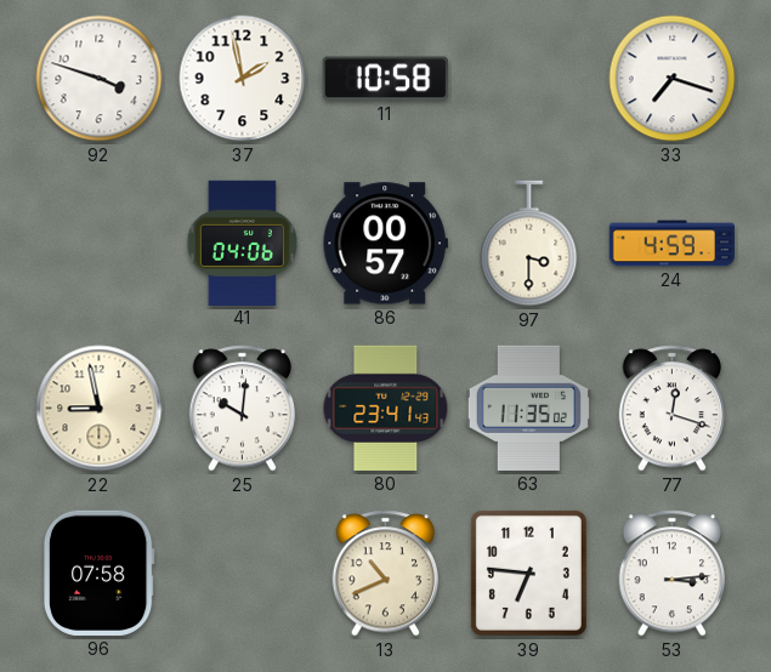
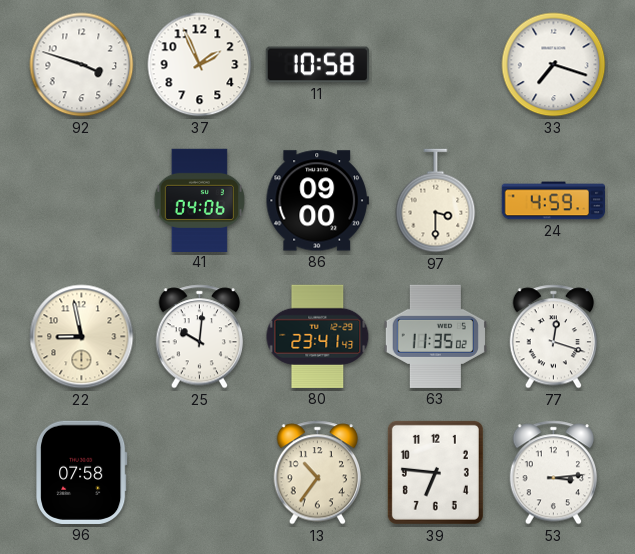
37: 1:58 -> 1:56
86: 00:57 -> 09:00
13: 10:41 -> 10:36
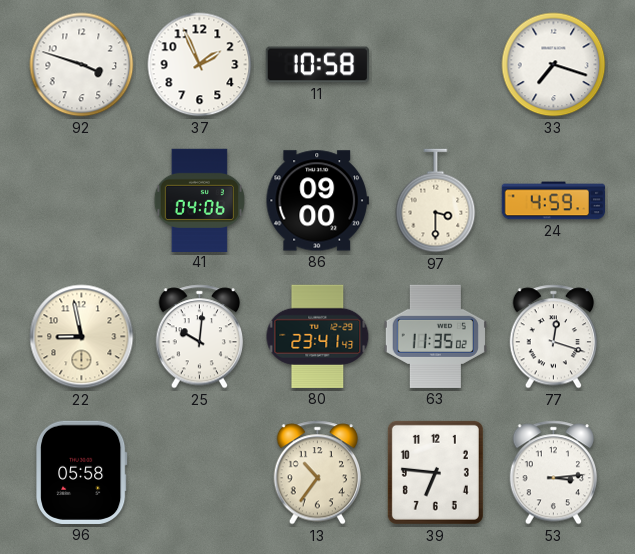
96: 07:58 -> 05:58
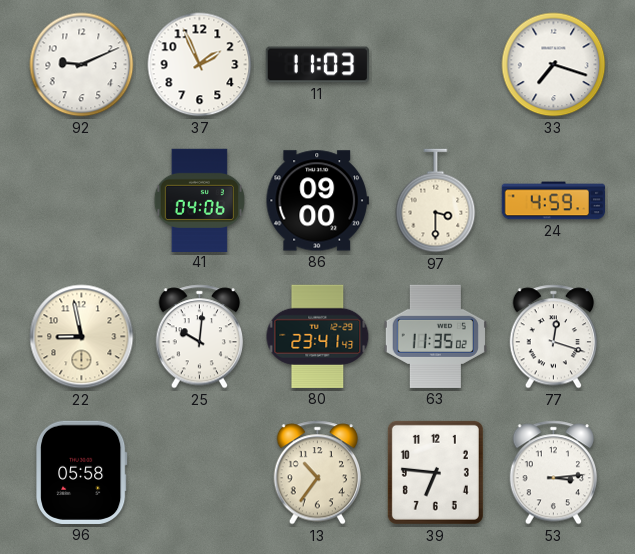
92: 3:48 -> 9:11
11: 10:58 -> 11:03
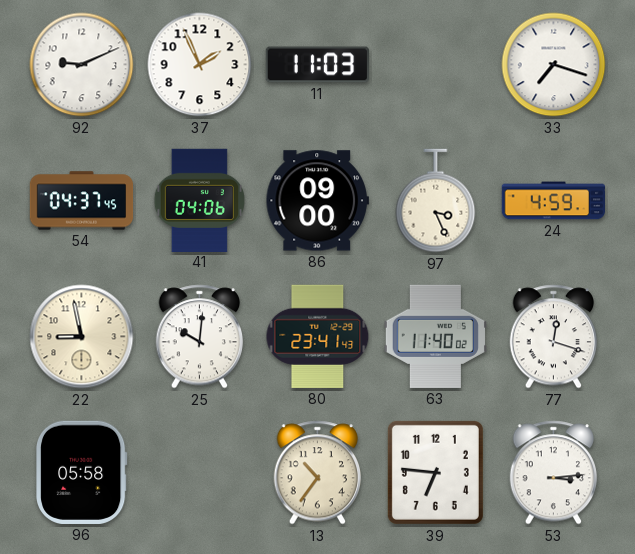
54: none -> 04:37
97: 3:30 -> 3:26
63: 11:35 -> 11:40
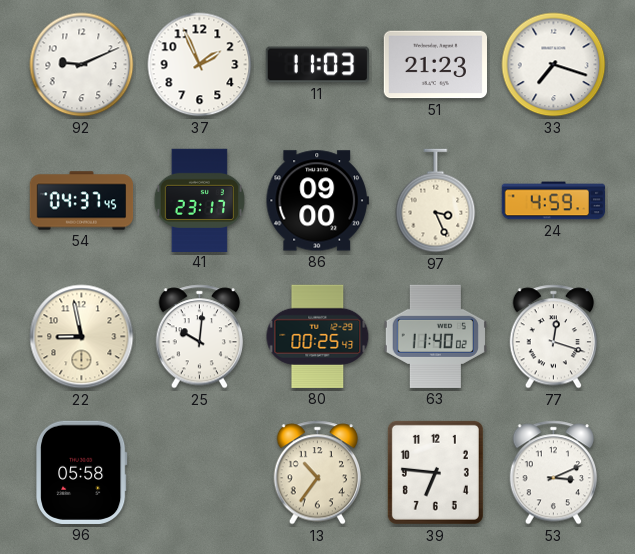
51: none -> 21:23
41: 04:06 -> 23:17
80: 23:41 -> 00:25
53: 3:14 -> 3:11
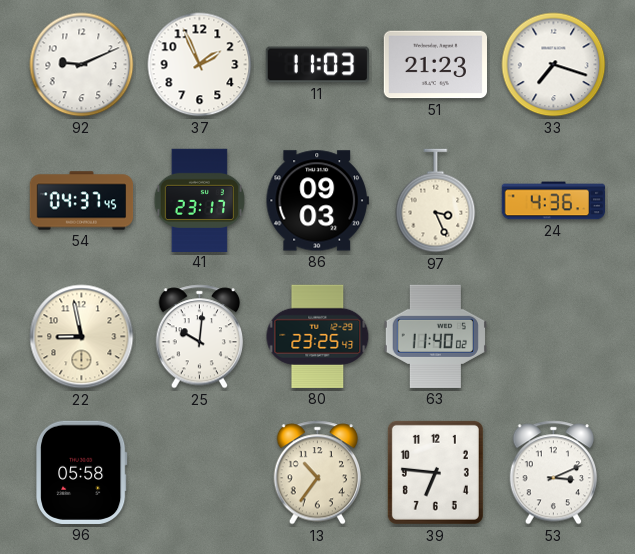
86: 09:00 -> 09:03
24: 4:59 -> 4:36
80: 00:25 -> 23:25
77: 12:18 -> none
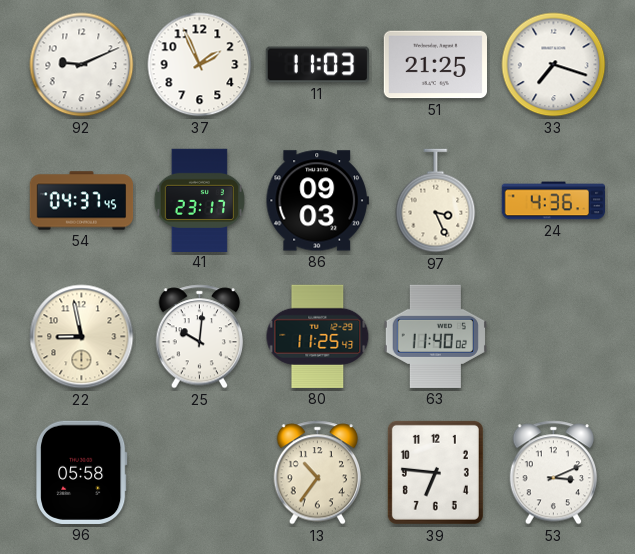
51: 21:23 -> 21:25
80: 23:25 -> 11:25
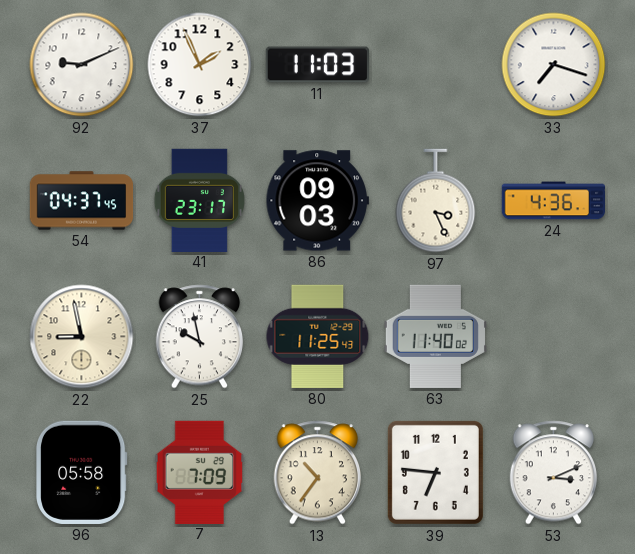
51: 21:25 -> none
25: 10:01 -> 9:58
7: none -> 7:09
